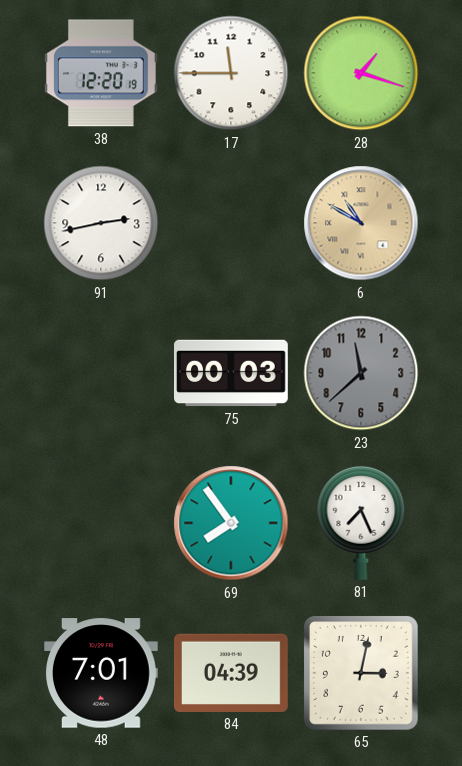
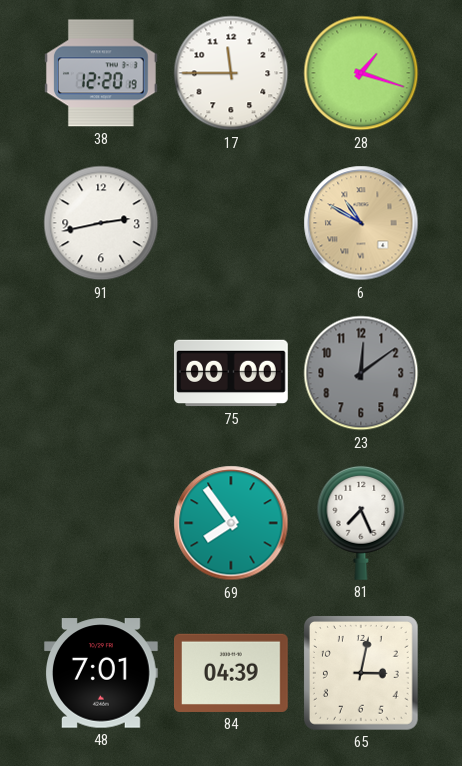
75: 00:03 -> 00:00
23: 11:38 -> 12:09
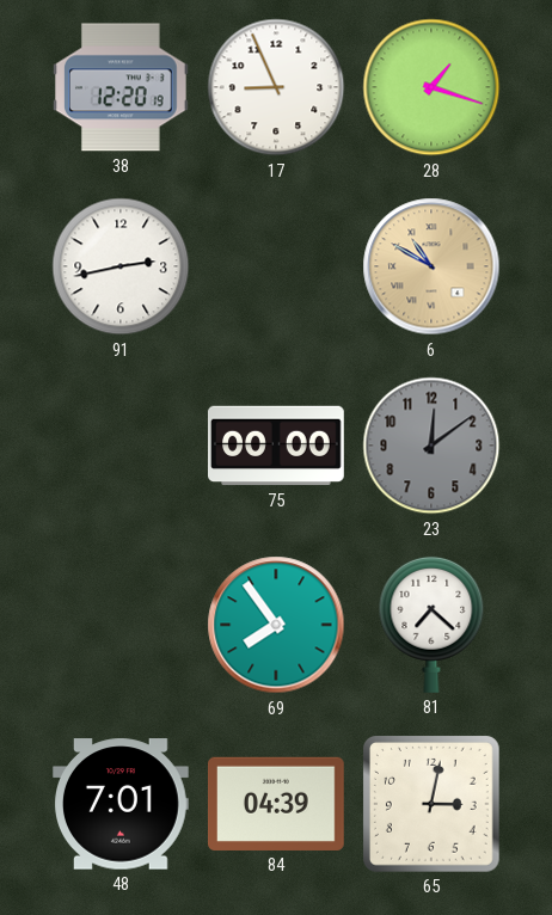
17: 11:45 -> 8:56
81: 7:26 -> 7:22
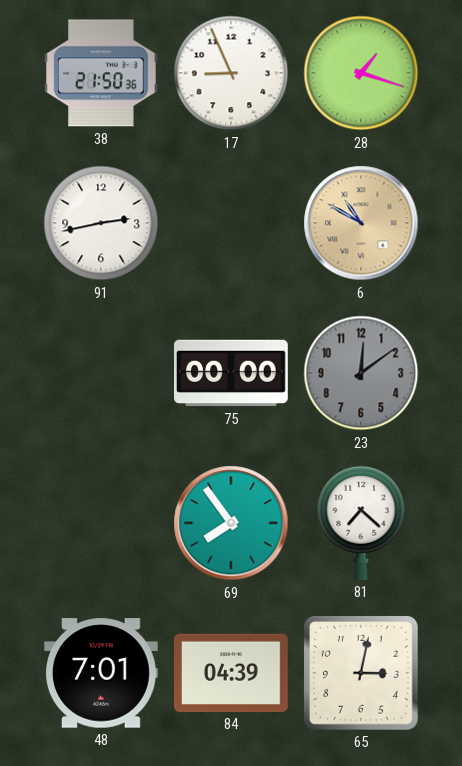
38: 12:20 -> 21:50
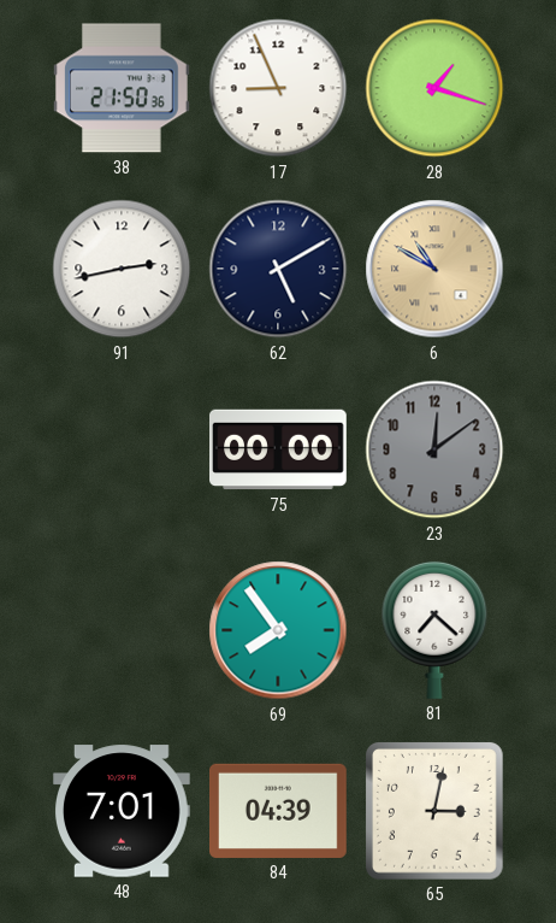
62: none -> 5:10
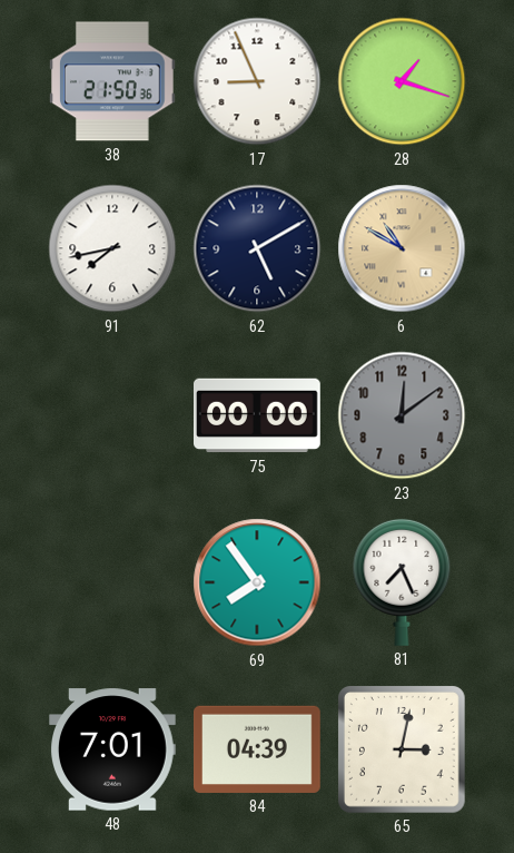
91: 2:43 -> 7:43
81: 7:22 -> 7:26
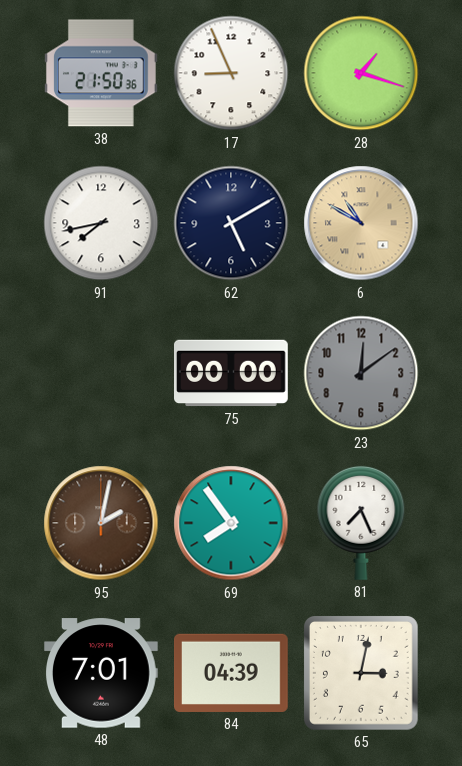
95: none -> 2:02
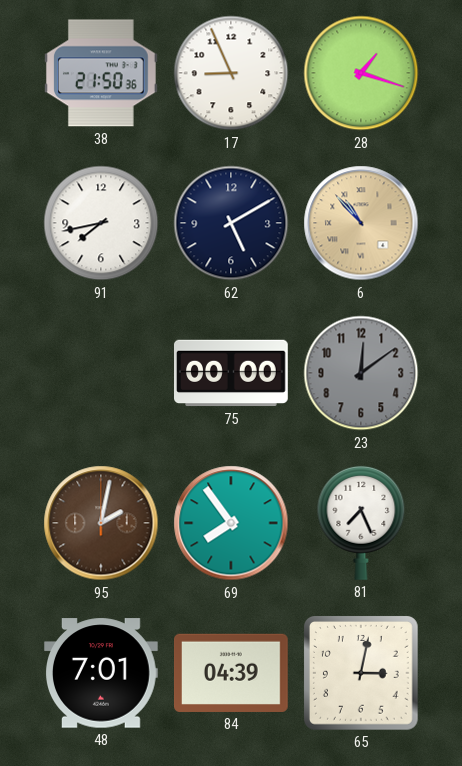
6: 10:50 -> 10:53
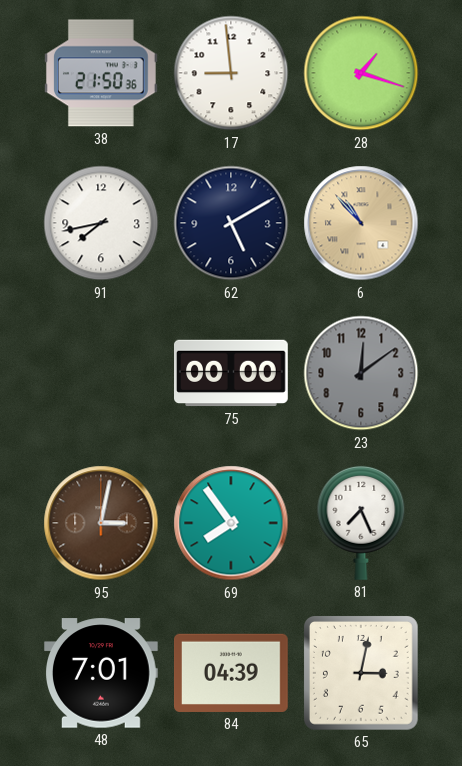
17: 8:56 -> 8:59
95: 2:02 -> 3:02
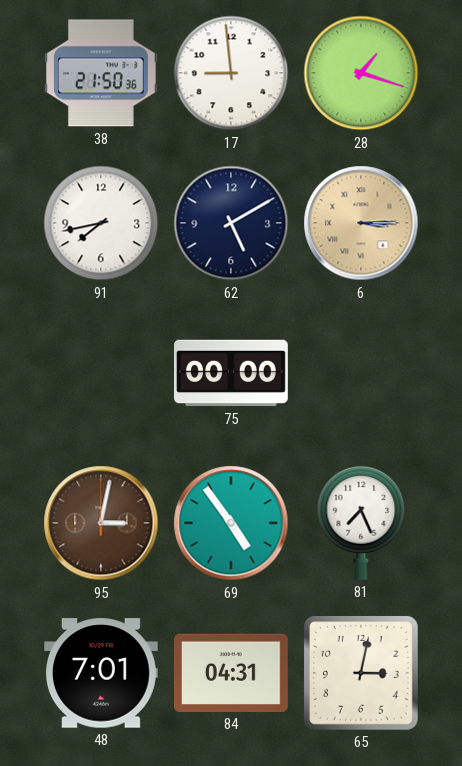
6: 10:53 -> 3:15
23: 12:09 -> none
69: 7:54 -> 4:54
84: 04:39 -> 04:31
